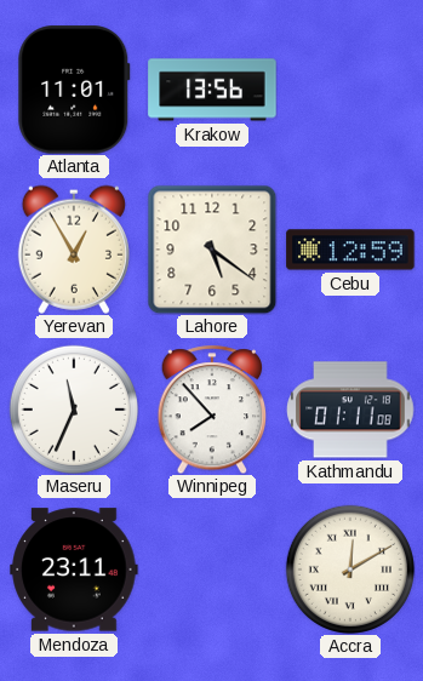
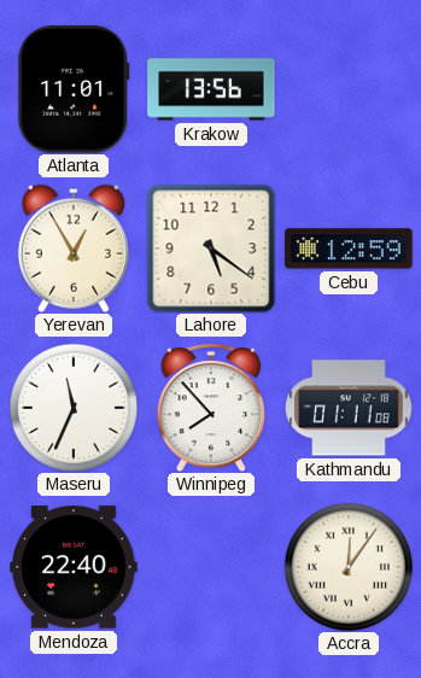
Mendoza: 23:11 -> 22:40
Accra: 12:10 -> 12:06
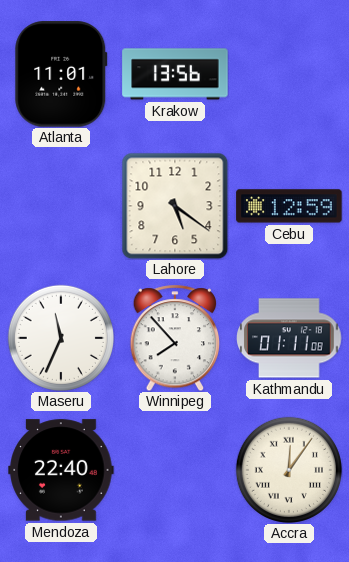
Yerevan: 12:55 -> none
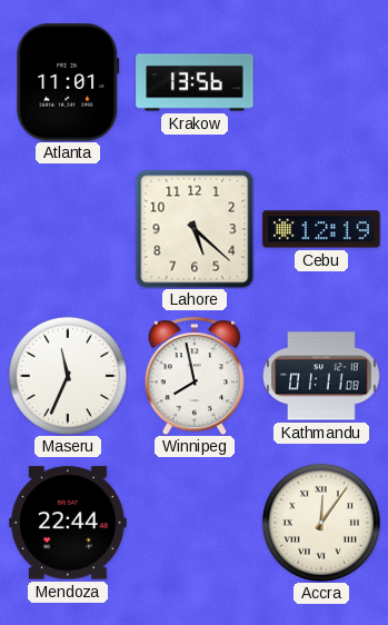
Lahore: 5:21 -> 5:22
Cebu: 12:59 -> 12:19
Winnipeg: 7:53 -> 7:58
Mendoza: 22:40 -> 22:44
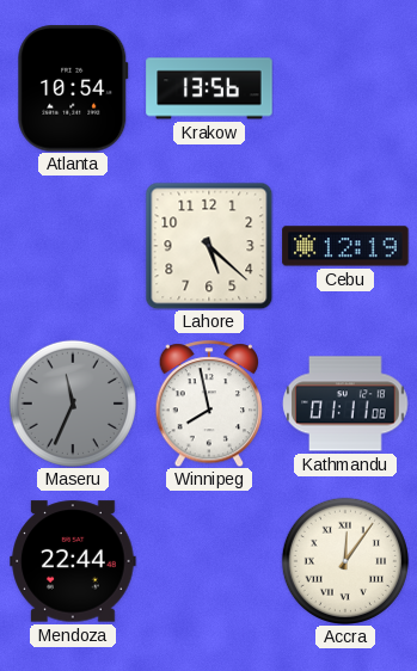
Atlanta: 11:01 -> 10:54
Maseru dial: white -> grey
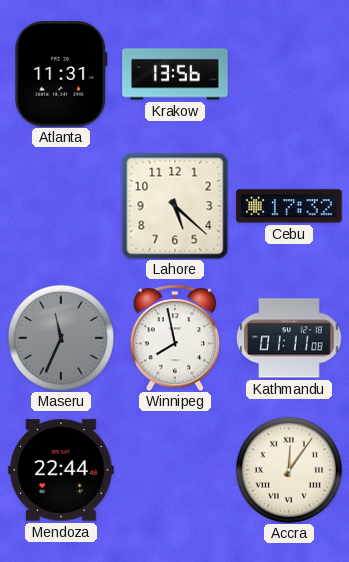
Atlanta: 10:54 -> 11:31
Cebu: 12:19 -> 17:32
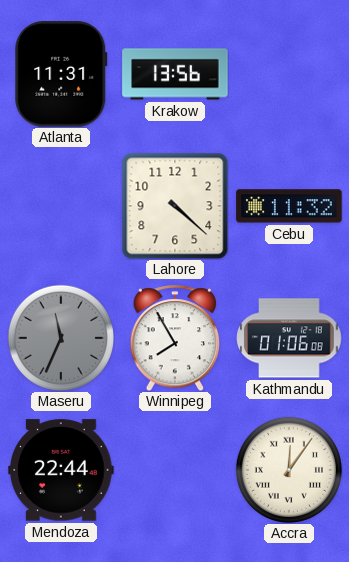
Lahore: 5:22 -> 4:22
Cebu: 17:32 -> 11:32
Winnipeg: 7:58 -> 7:55
Kathmandu: 01:11 -> 01:06
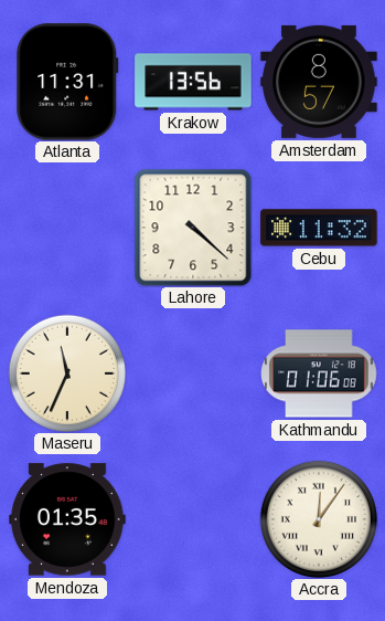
Amsterdam: none -> 8:57
Maseru dial: grey -> cream
Winnipeg: 7:55 -> none
Mendoza: 22:44 -> 01:35
